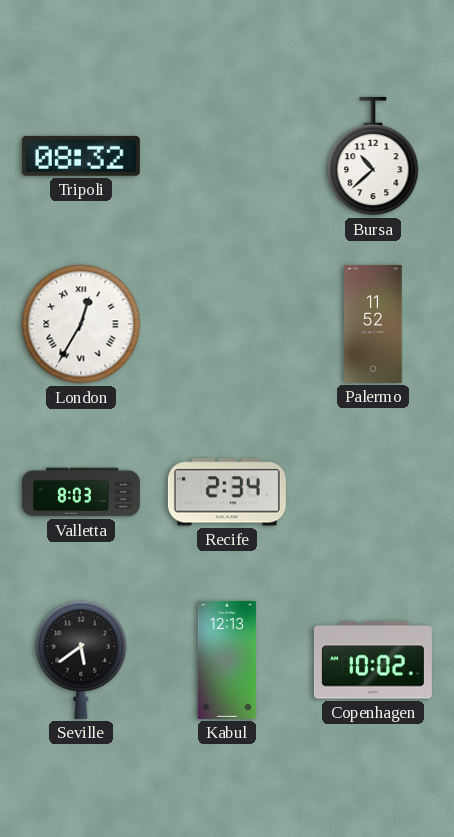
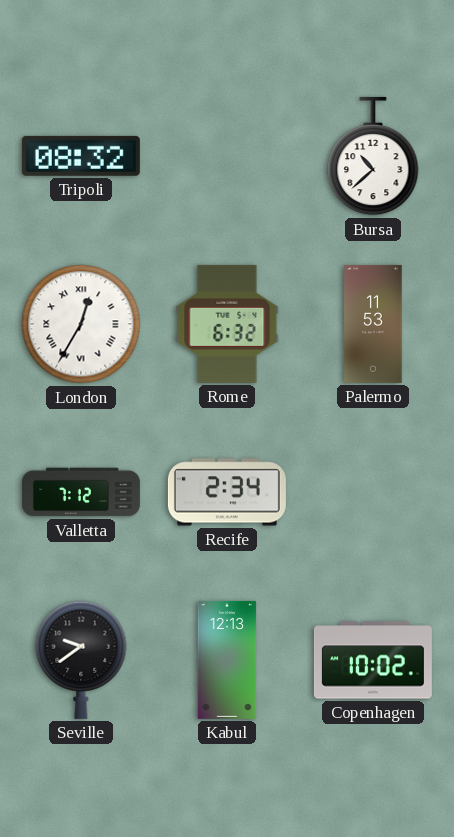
Rome: none -> 6:32
Palermo: 11:52 -> 11:53
Valletta: 8:03 -> 7:12
Seville: 5:39 -> 9:39
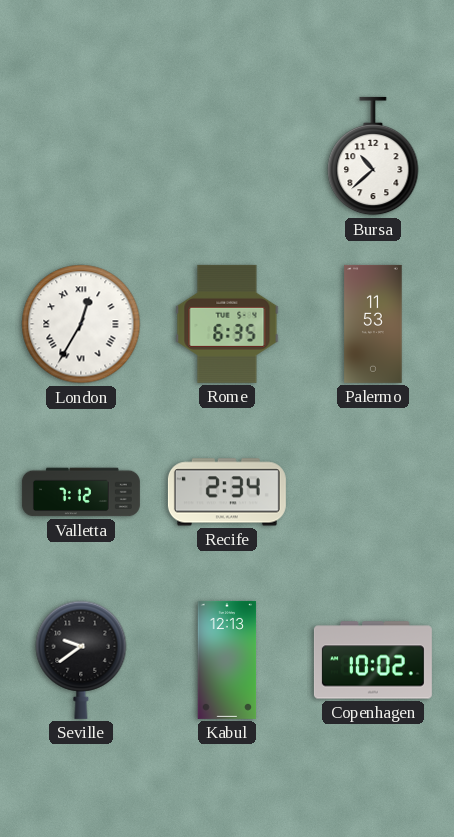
Tripoli: 08:32 -> none
Rome: 6:32 -> 6:35
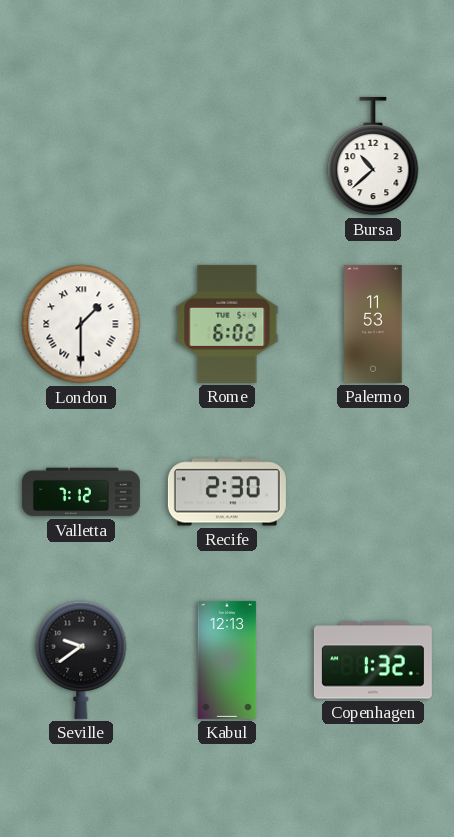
London: 12:35 -> 1:30
Rome: 6:35 -> 6:02
Recife: 2:34 -> 2:30
Copenhagen: 10:02 -> 1:32
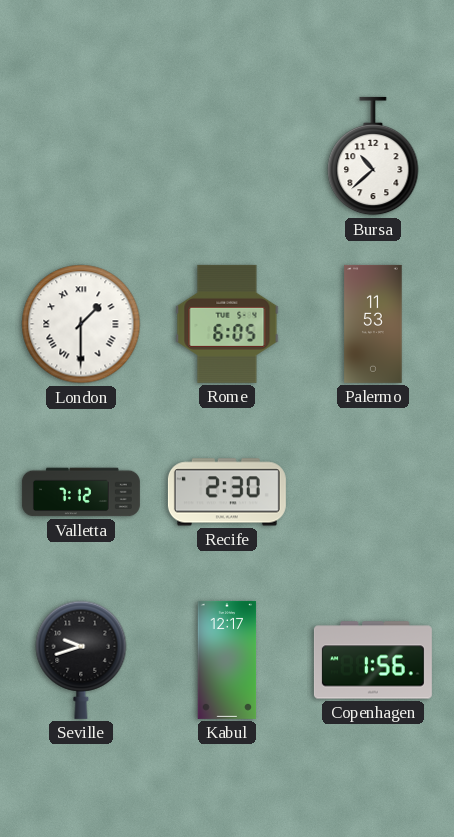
Rome: 6:02 -> 6:05
Seville: 9:39 -> 9:42
Kabul: 12:13 -> 12:17
Copenhagen: 1:32 -> 1:56
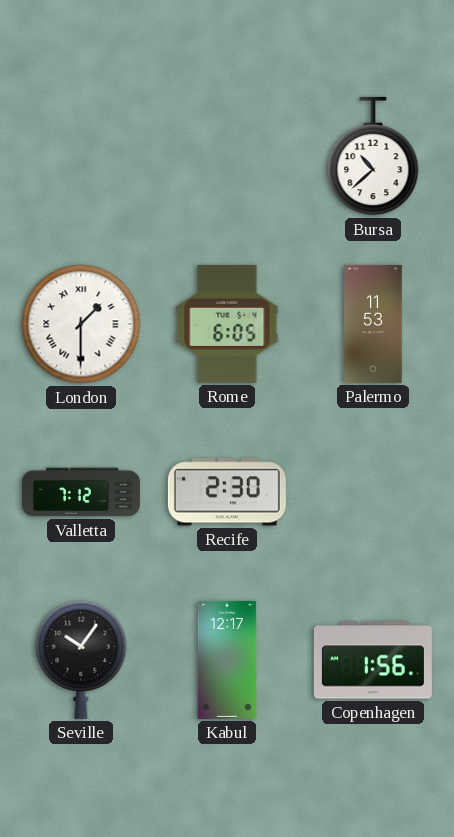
Seville: 9:42 -> 10:06
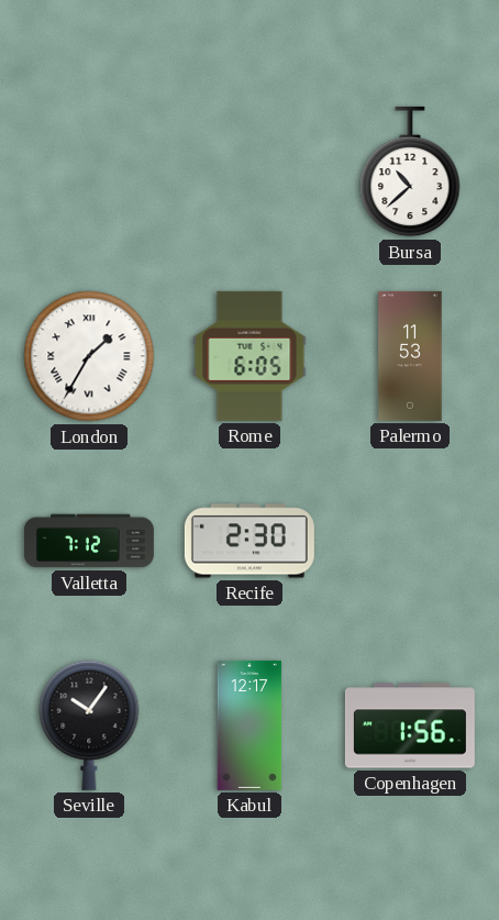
London: 1:30 -> 1:35
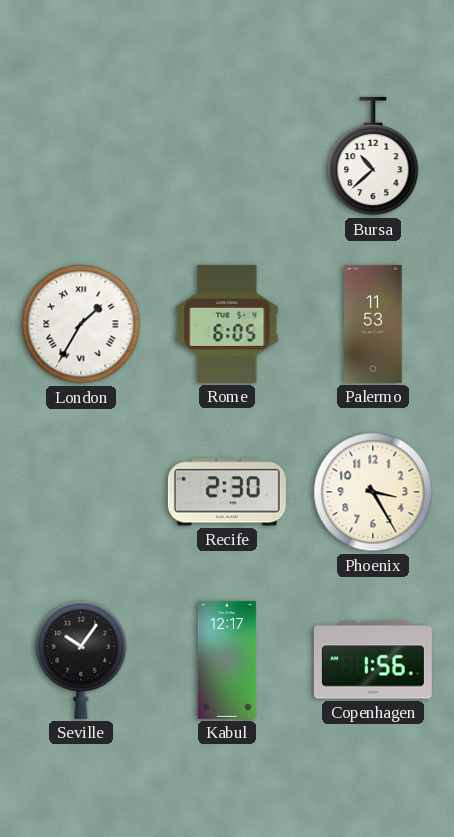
Valletta: 7:12 -> none
Phoenix: none -> 3:25
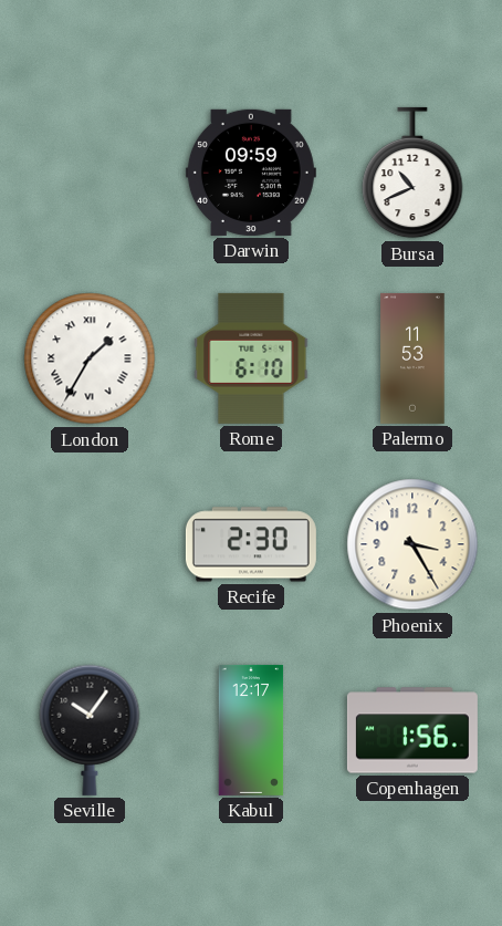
Darwin: none -> 09:59
Bursa: 10:38 -> 10:41
Rome: 6:05 -> 6:10
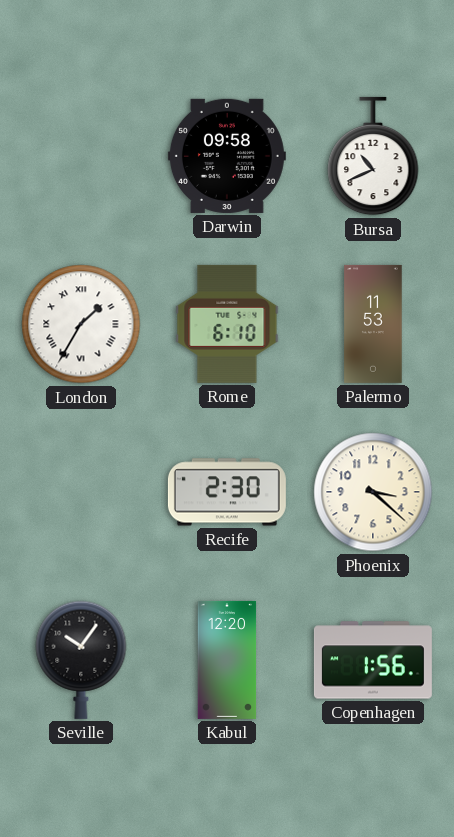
Darwin: 09:59 -> 09:58
Phoenix: 3:25 -> 3:22
Kabul: 12:17 -> 12:20
